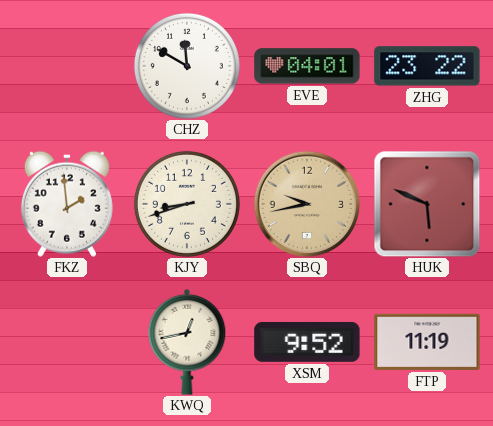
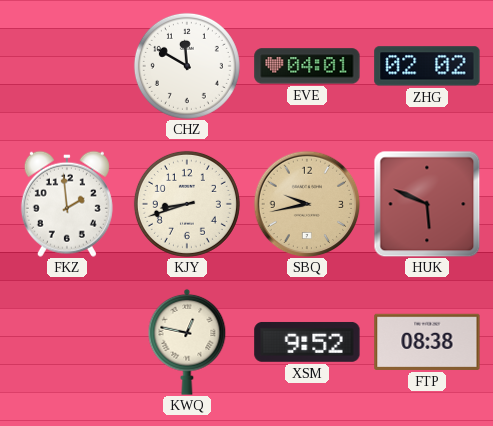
ZHG: 23:22 -> 02:02
KWQ: 12:43 -> 12:47
FTP: 11:19 -> 08:38
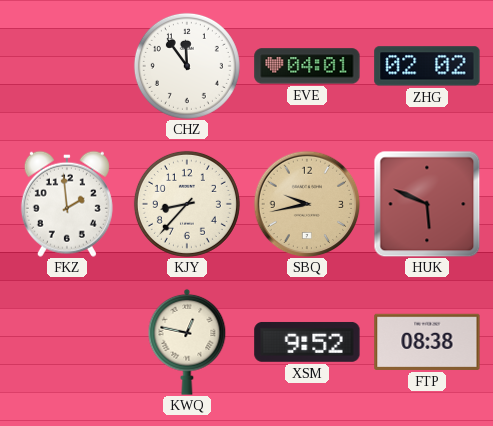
CHZ: 11:50 -> 11:54
KJY: 8:42 -> 8:37
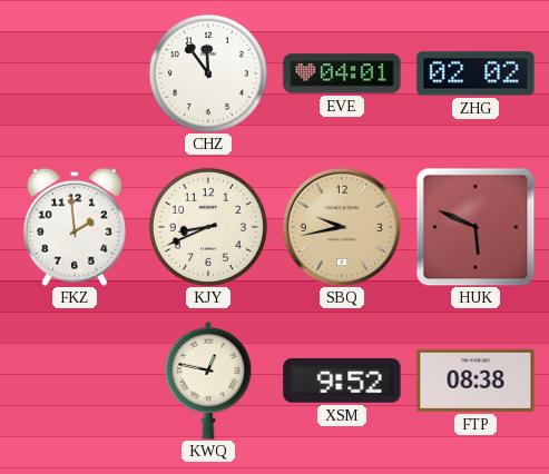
KJY: 8:37 -> 8:41
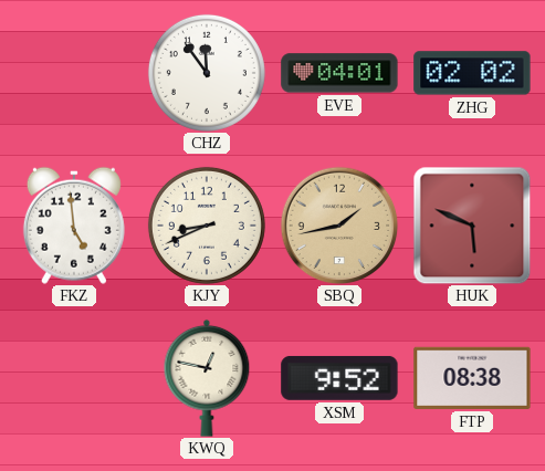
FKZ: 1:59 -> 4:59
SBQ: 9:43 -> 1:43
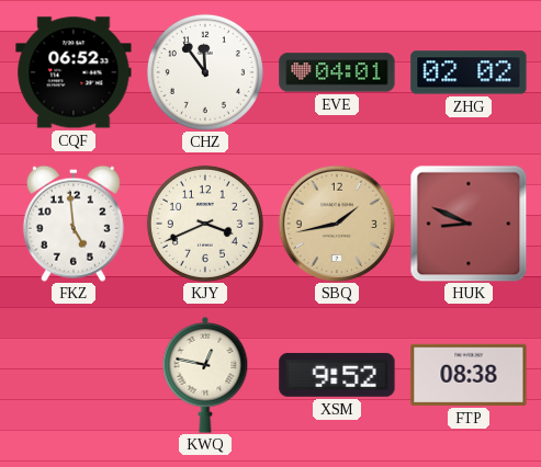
CQF: none -> 06:52
KJY: 8:41 -> 3:41
HUK: 5:49 -> 8:49
